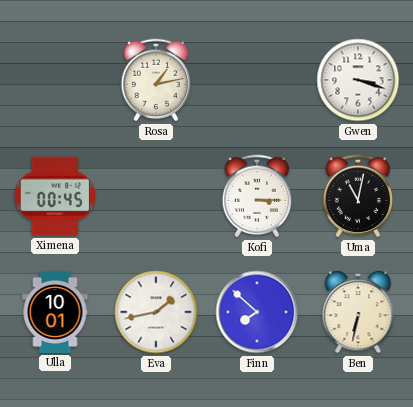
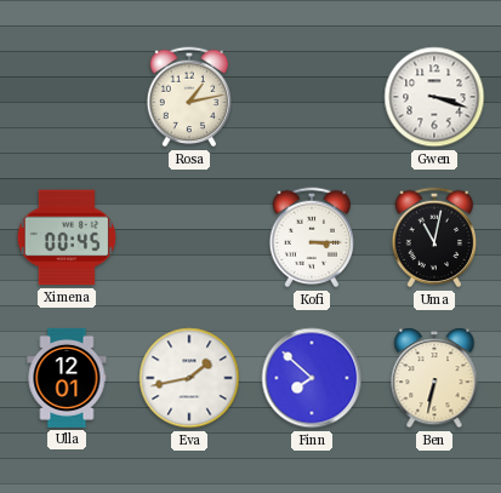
Ulla: 10:01 -> 12:01
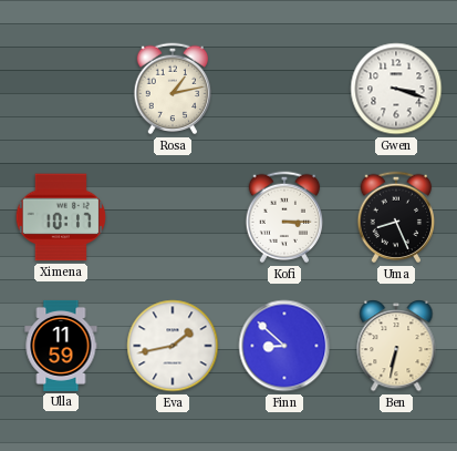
Ximena: 00:45 -> 10:17
Uma: 11:02 -> 8:26
Ulla: 12:01 -> 11:59
Finn: 7:52 -> 8:52
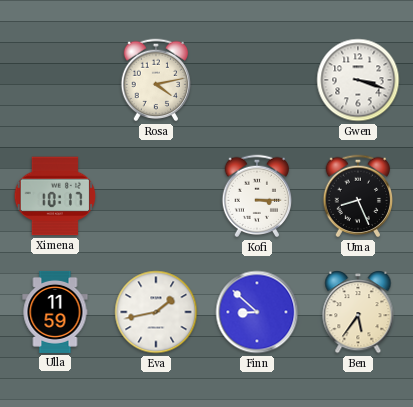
Rosa: 1:13 -> 4:13
Ben: 6:32 -> 5:36
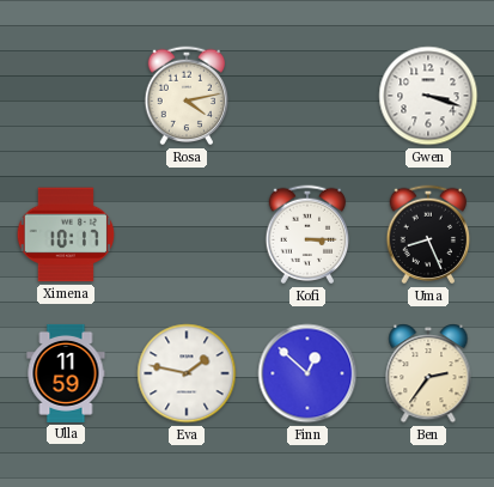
Eva: 1:43 -> 1:47
Finn: 8:52 -> 12:52
Ben: 5:36 -> 2:36
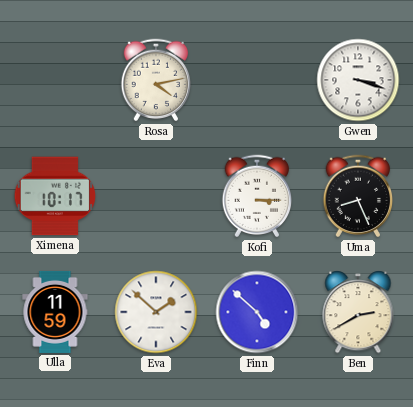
Eva: 1:47 -> 1:52
Finn: 12:52 -> 4:52
Ben: 2:36 -> 2:40
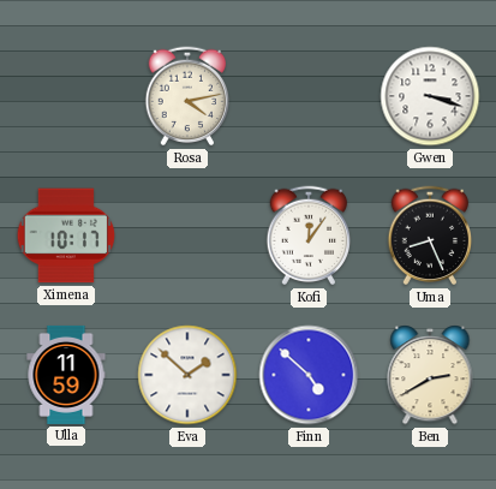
Kofi: 3:15 -> 12:06
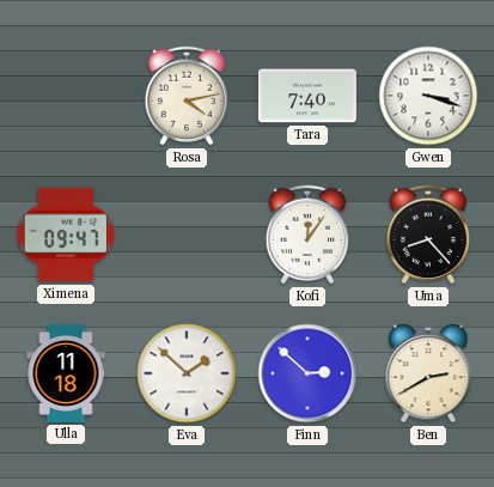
Tara: none -> 7:40
Ximena: 10:17 -> 09:47
Uma: 8:26 -> 8:23
Ulla: 11:59 -> 11:18
Finn: 4:52 -> 2:52
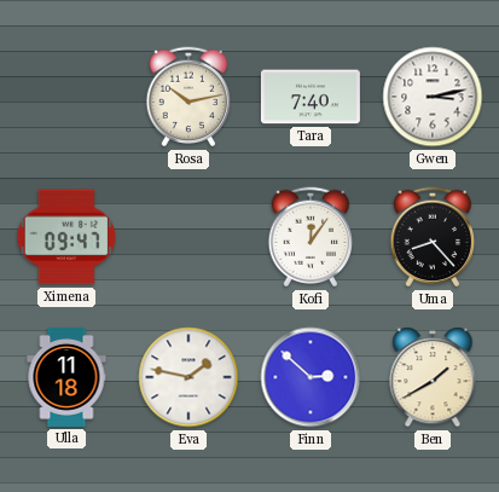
Rosa: 4:13 -> 10:13
Gwen: 3:18 -> 3:13
Eva: 1:52 -> 1:47
Ben: 2:40 -> 1:40
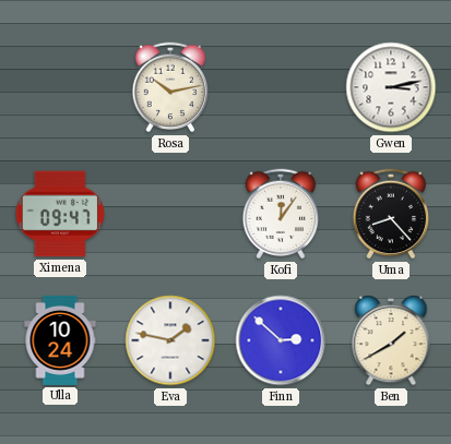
Tara: 7:40 -> none
Ulla: 11:18 -> 10:24
